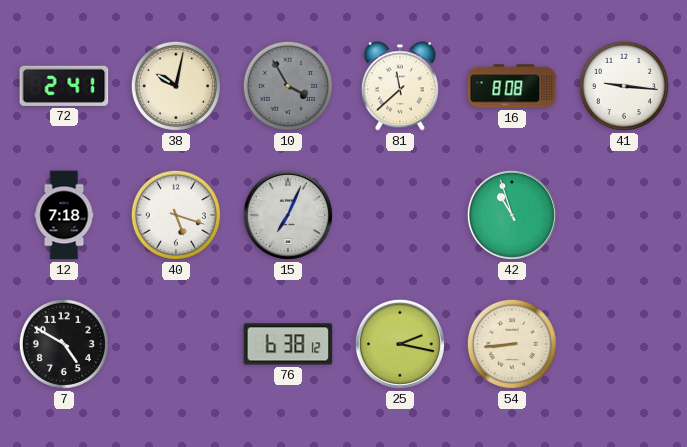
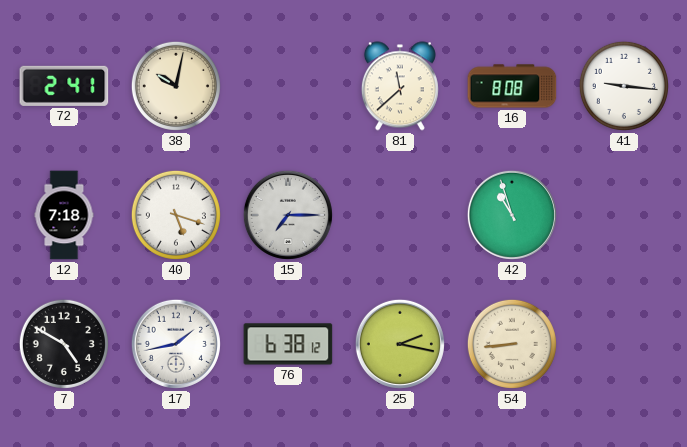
10: 3:55 -> none
15: 7:04 -> 7:15
17: none -> 1:43
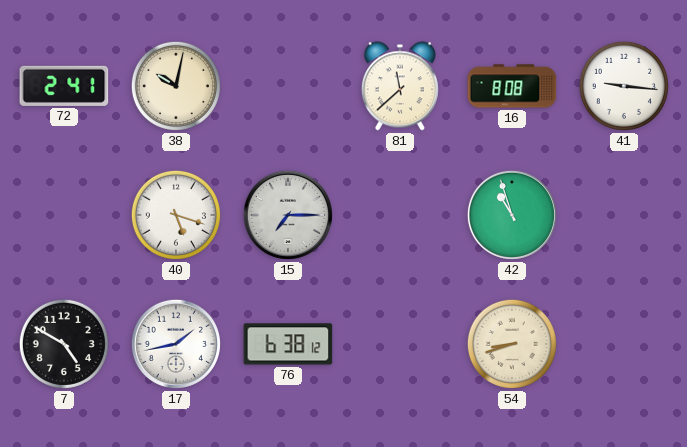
12: 7:18 -> none
25: 2:17 -> none
54: 8:44 -> 8:42
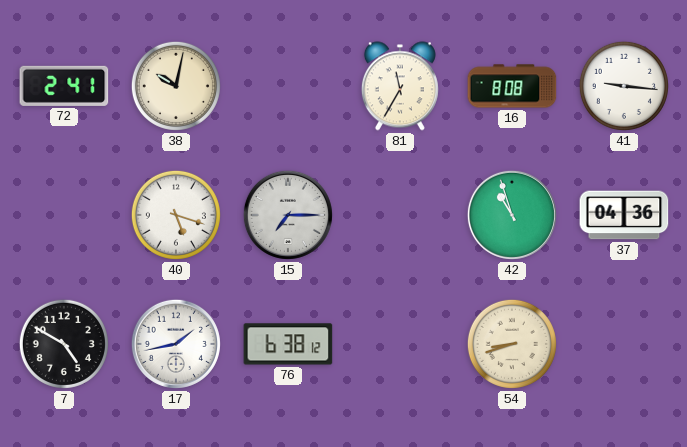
81: 11:38 -> 11:35
37: none -> 04:36
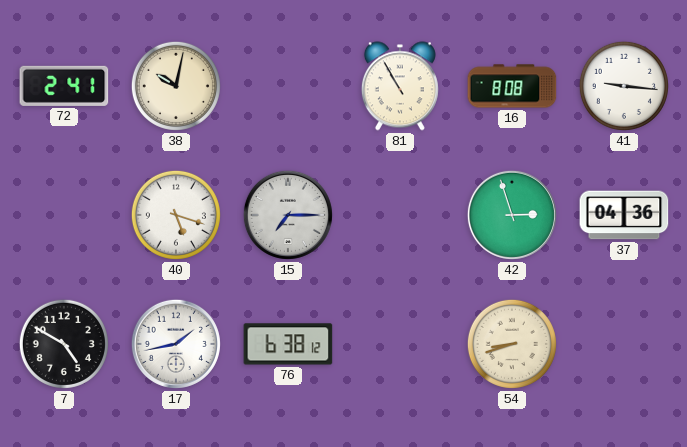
81: 11:35 -> 10:55
42: 10:57 -> 2:57
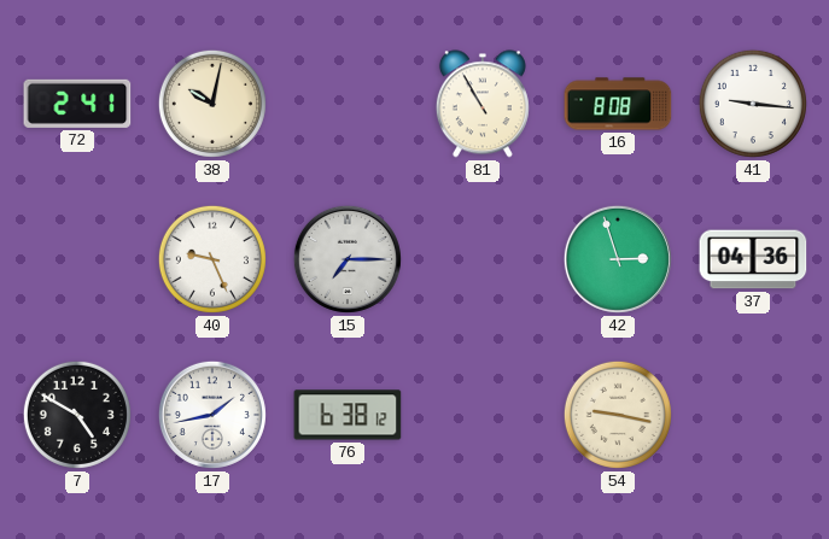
40: 5:18 -> 9:26
54: 8:42 -> 9:17
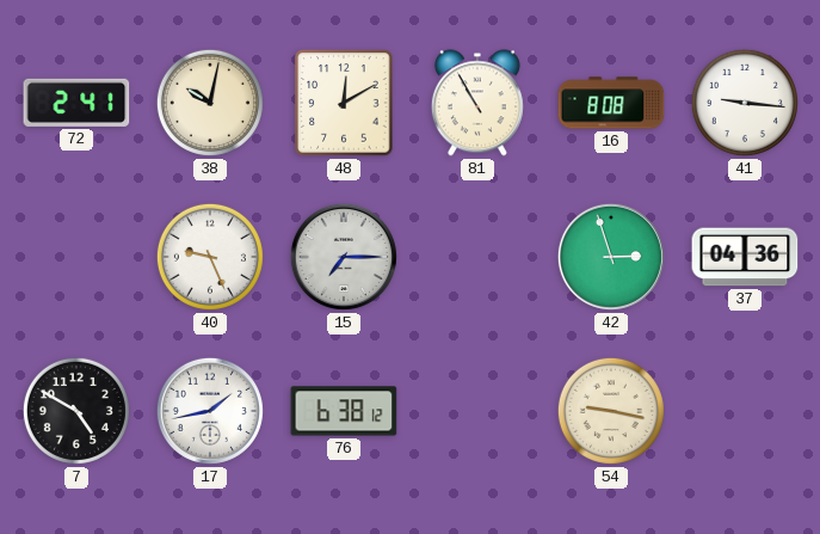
48: none -> 12:10
